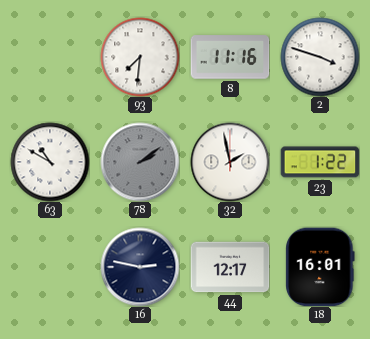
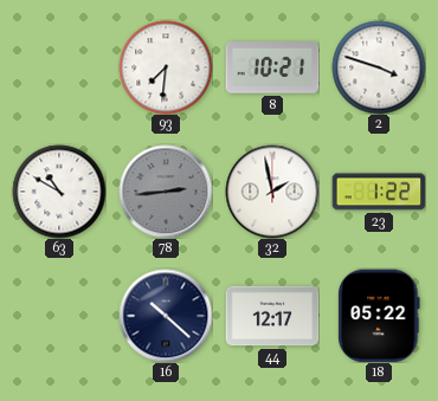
8: 11:16 -> 10:21
78: 2:09 -> 2:44
16: 2:47 -> 10:22
18: 16:01 -> 05:22
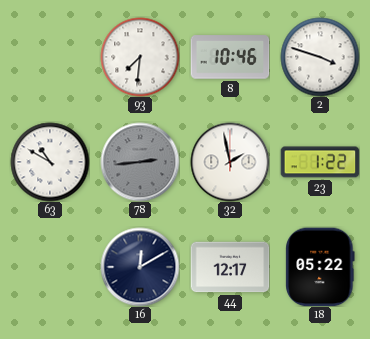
8: 10:21 -> 10:46
16: 10:22 -> 12:10
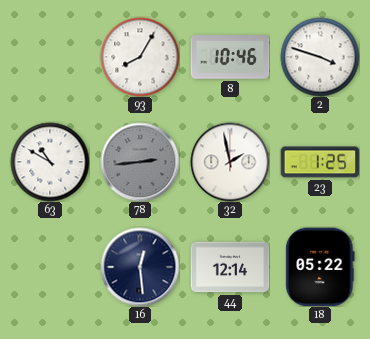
93: 7:31 -> 8:05
23: 1:22 -> 1:25
16: 12:10 -> 12:29
44: 12:17 -> 12:14
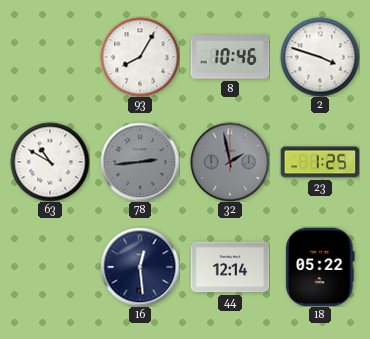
32 dial: white -> grey
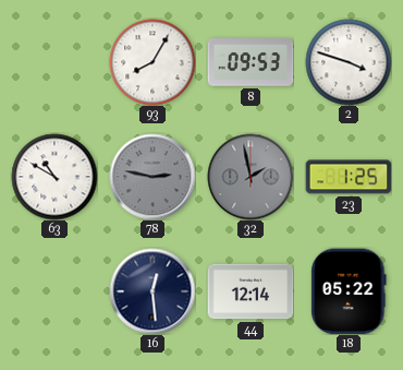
8: 10:46 -> 09:53
78: 2:44 -> 2:47
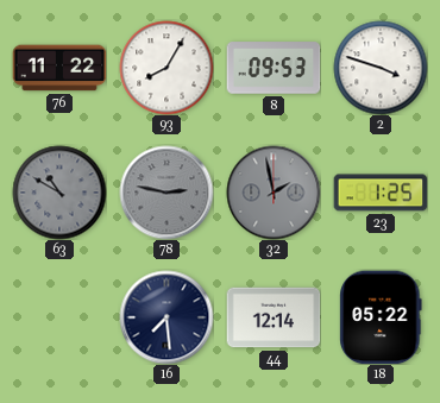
76: none -> 11:22
63 dial: white -> grey
16: 12:29 -> 7:29
